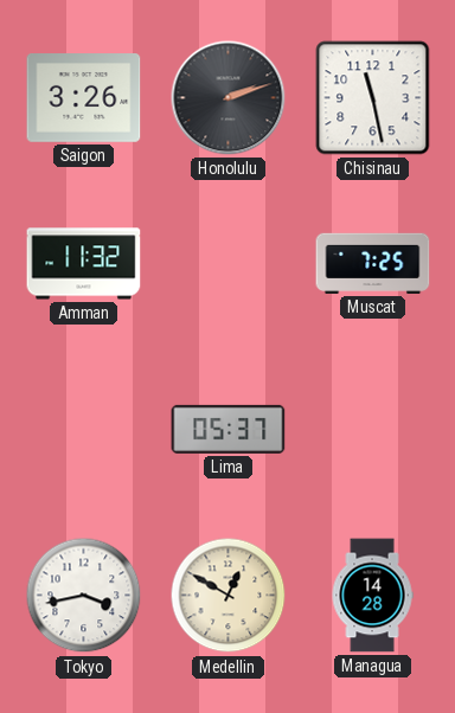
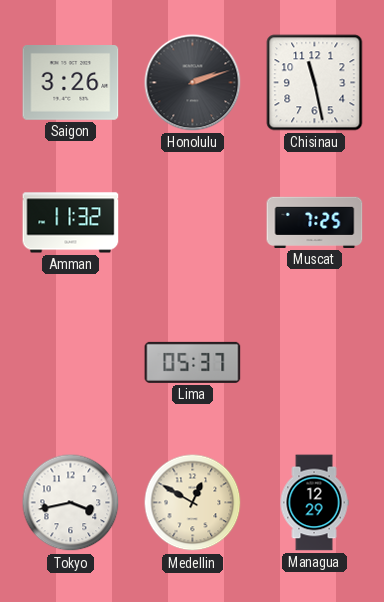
Managua: 14:28 -> 12:29
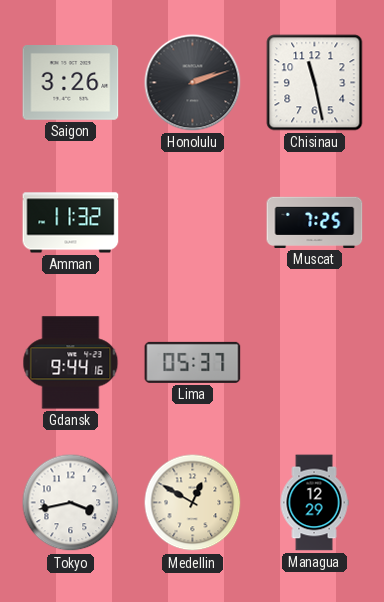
Gdansk: none -> 9:44
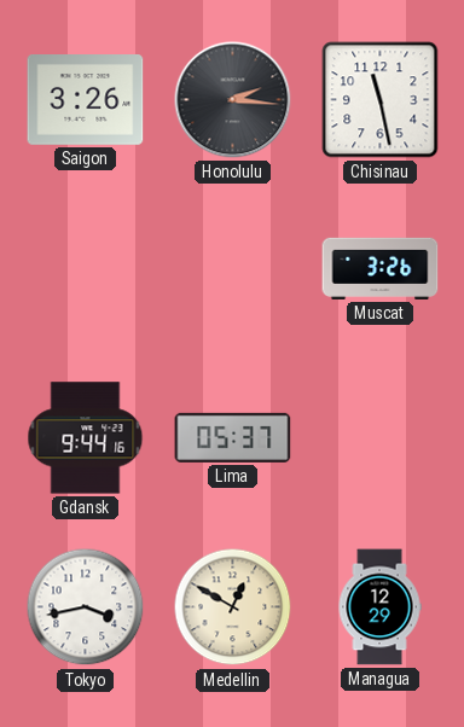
Honolulu: 2:12 -> 2:16
Amman: 11:32 -> none
Muscat: 7:25 -> 3:26
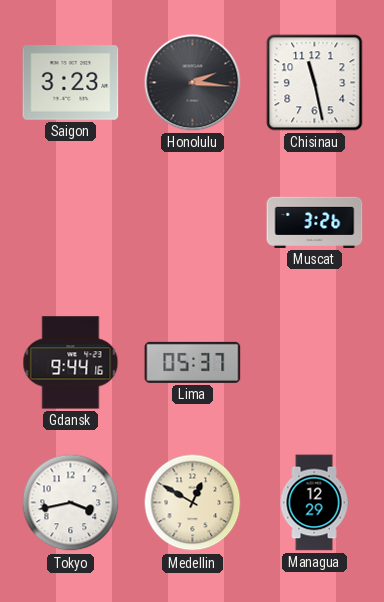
Saigon: 3:26 -> 3:23
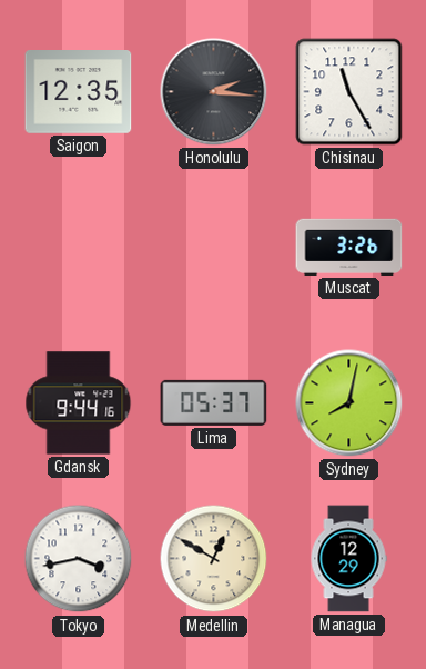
Saigon: 3:23 -> 12:35
Chisinau: 11:28 -> 11:25
Sydney: none -> 8:02
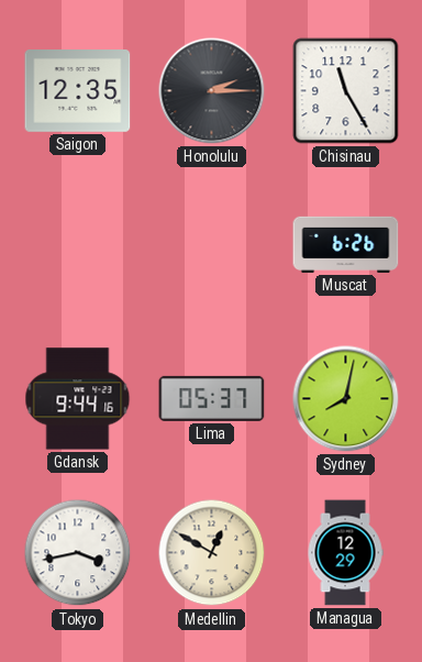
Honolulu: 2:16 -> 2:15
Muscat: 3:26 -> 6:26
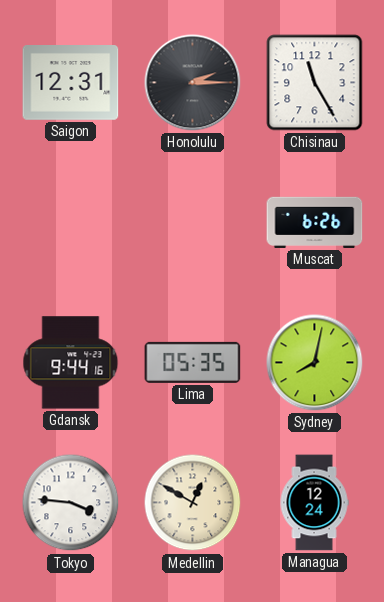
Saigon: 12:35 -> 12:31
Lima: 05:37 -> 05:35
Tokyo: 3:43 -> 3:46
Managua: 12:29 -> 12:24
